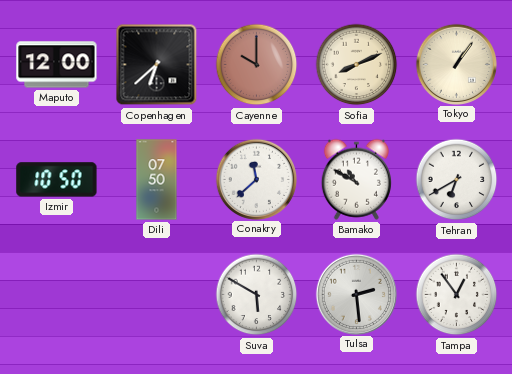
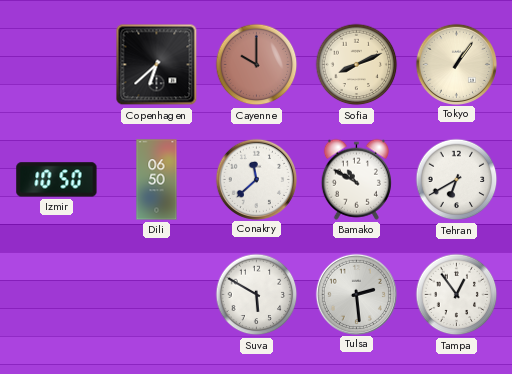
Maputo: 12:00 -> none
Dili: 07:50 -> 06:50
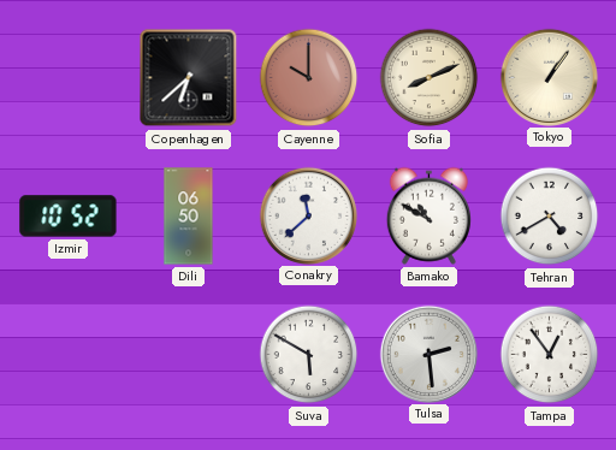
Izmir: 10:50 -> 10:52
Tehran: 6:40 -> 4:40
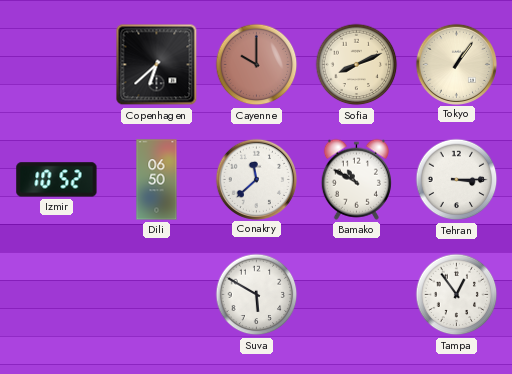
Tehran: 4:40 -> 3:15
Tulsa: 2:29 -> none
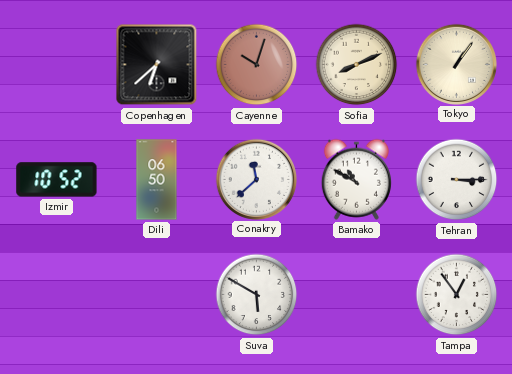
Cayenne: 10:00 -> 10:03
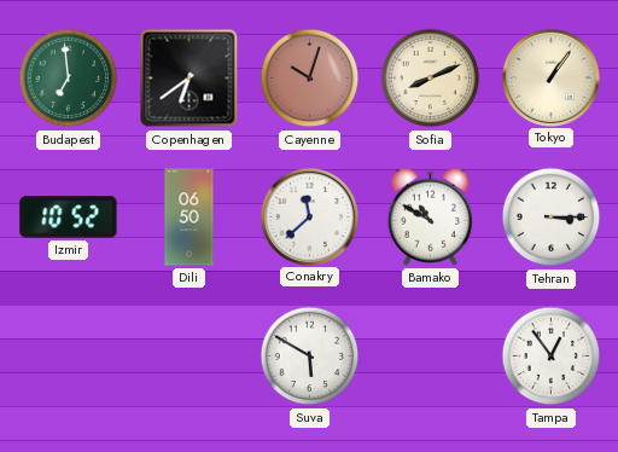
Budapest: none -> 6:59
Copenhagen: 6:38 -> 6:39
